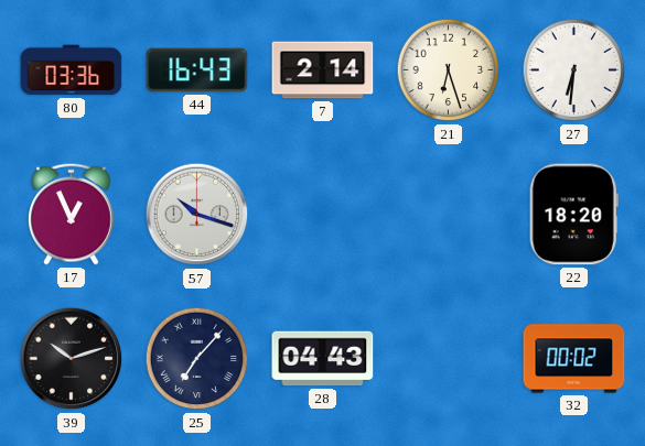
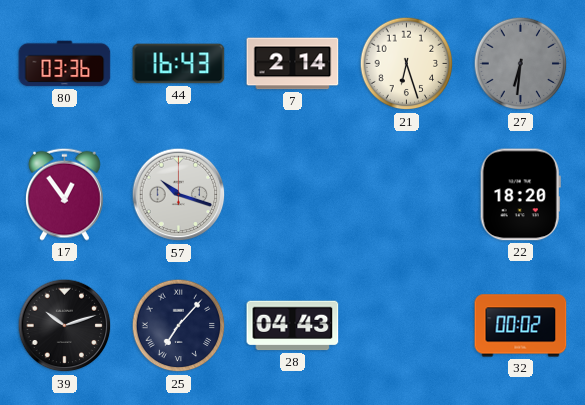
27 dial: white -> grey
17: 12:56 -> 12:54
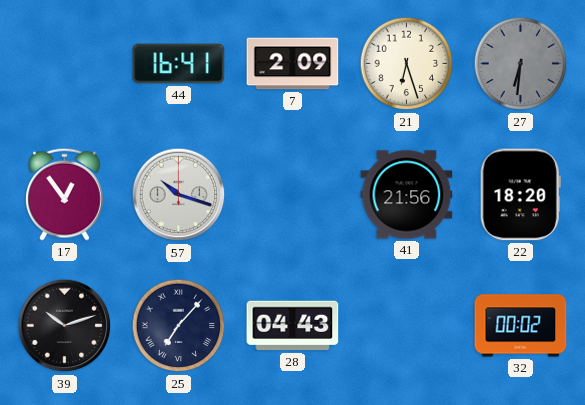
80: 03:36 -> none
44: 16:43 -> 16:41
7: 2:14 -> 2:09
41: none -> 21:56
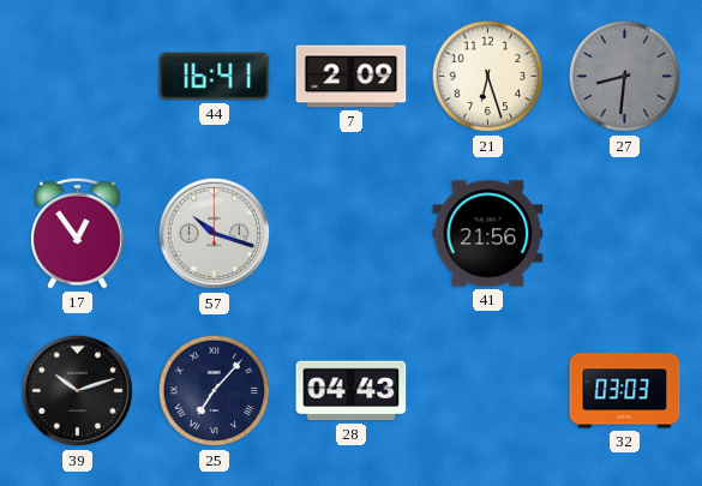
27: 6:31 -> 8:31
22: 18:20 -> none
32: 00:02 -> 03:03
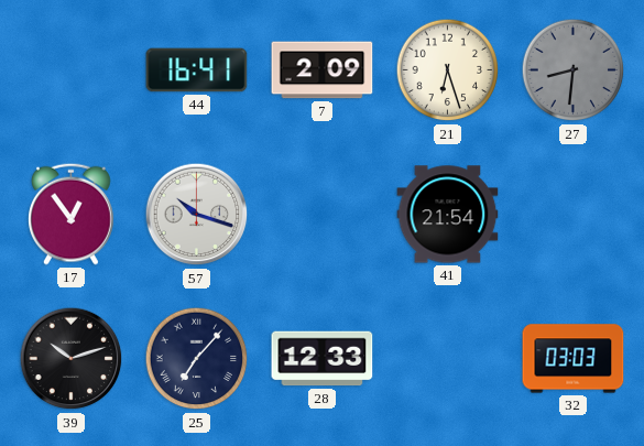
41: 21:56 -> 21:54
28: 04:43 -> 12:33
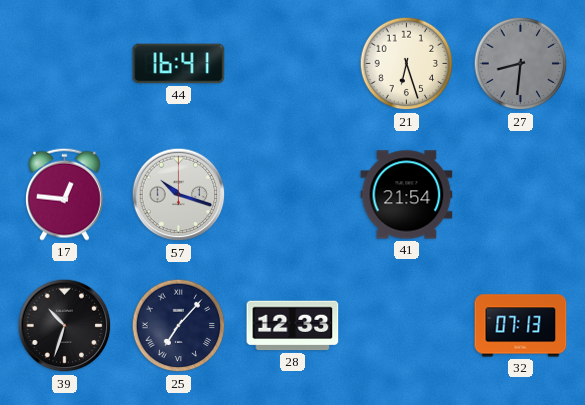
7: 2:09 -> none
17: 12:54 -> 12:46
39: 10:12 -> 10:33
32: 03:03 -> 07:13
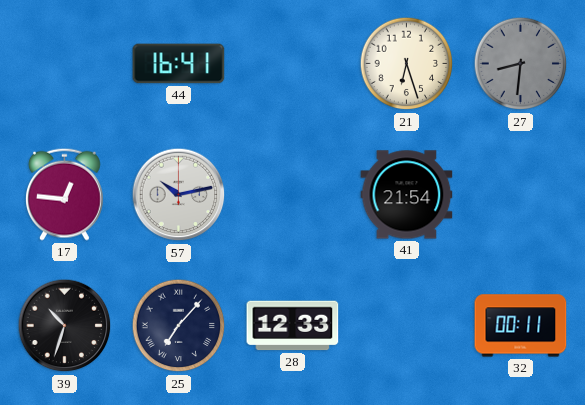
57: 10:18 -> 10:13
32: 07:13 -> 00:11
